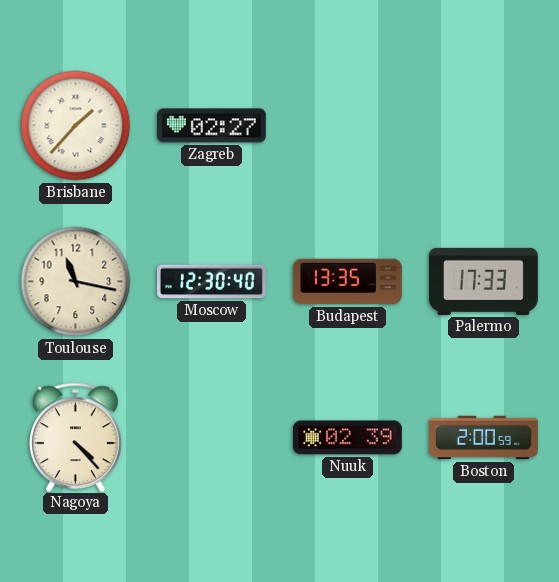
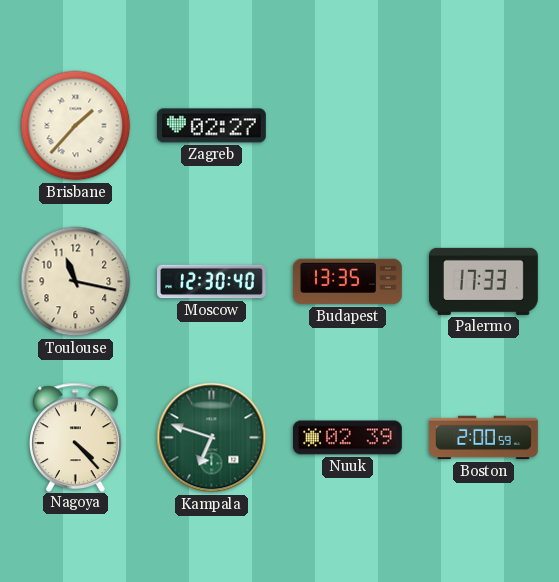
Kampala: none -> 6:48
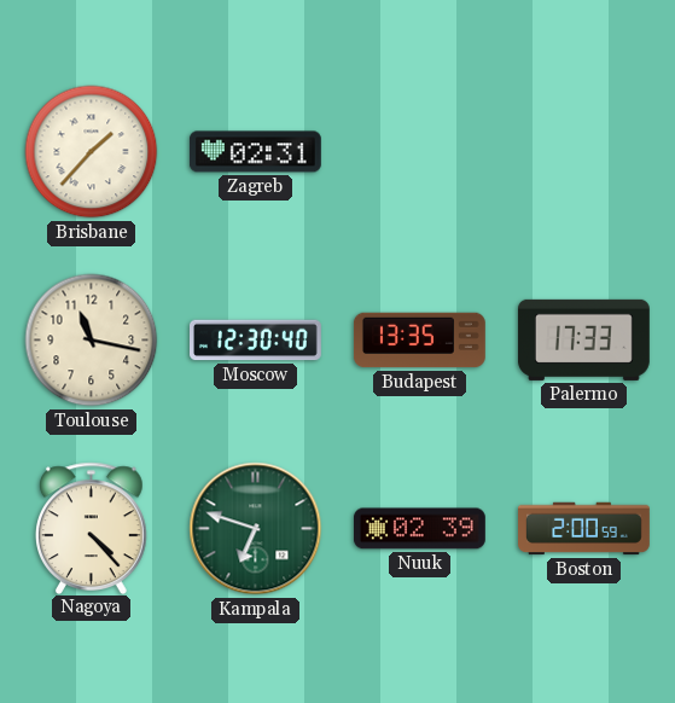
Zagreb: 02:27 -> 02:31
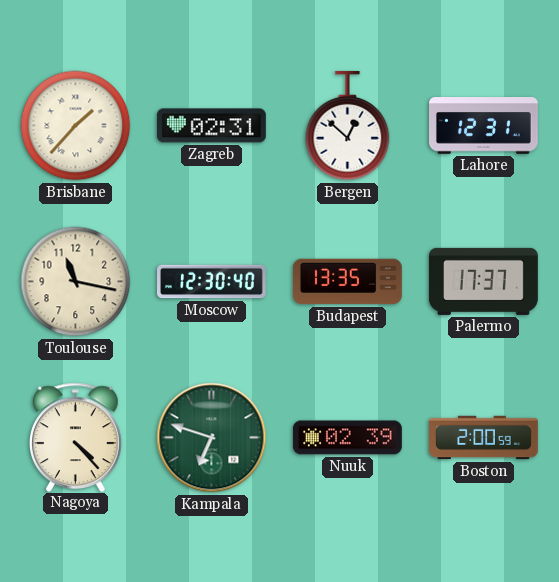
Bergen: none -> 12:52
Lahore: none -> 12:31
Palermo: 17:33 -> 17:37
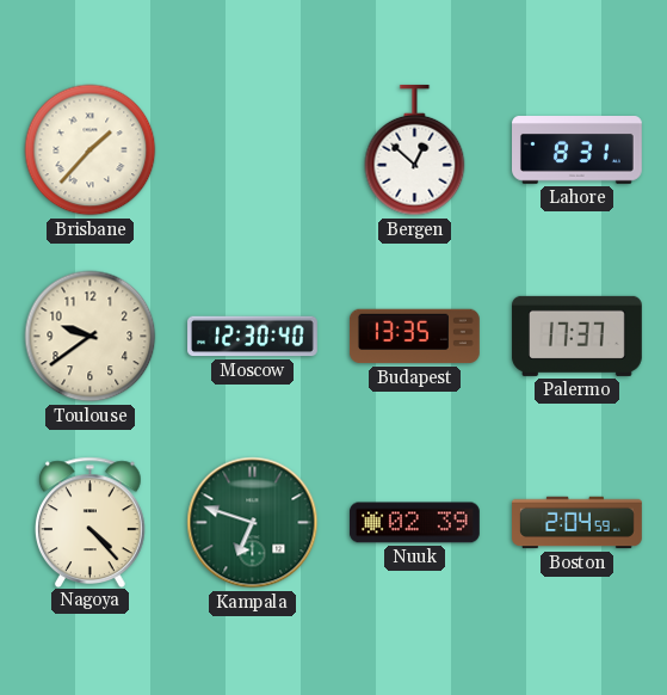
Zagreb: 02:31 -> none
Lahore: 12:31 -> 8:31
Toulouse: 11:17 -> 9:39
Boston: 2:00 -> 2:04
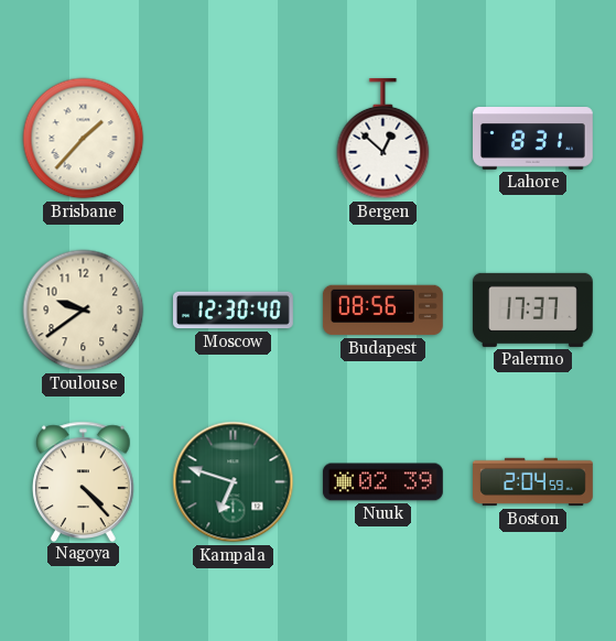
Budapest: 13:35 -> 08:56
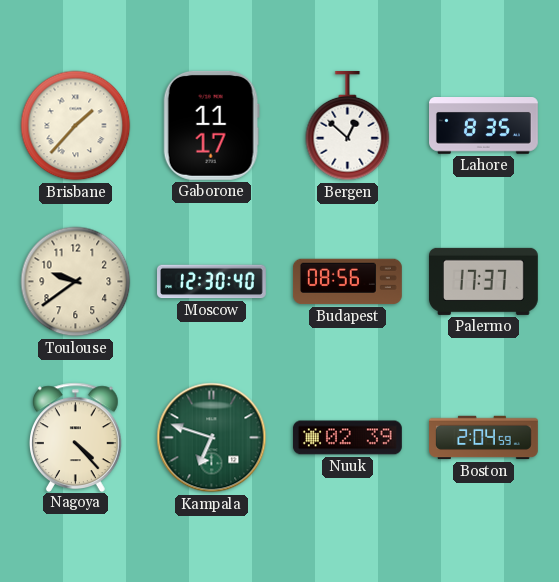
Gaborone: none -> 11:17
Lahore: 8:31 -> 8:35
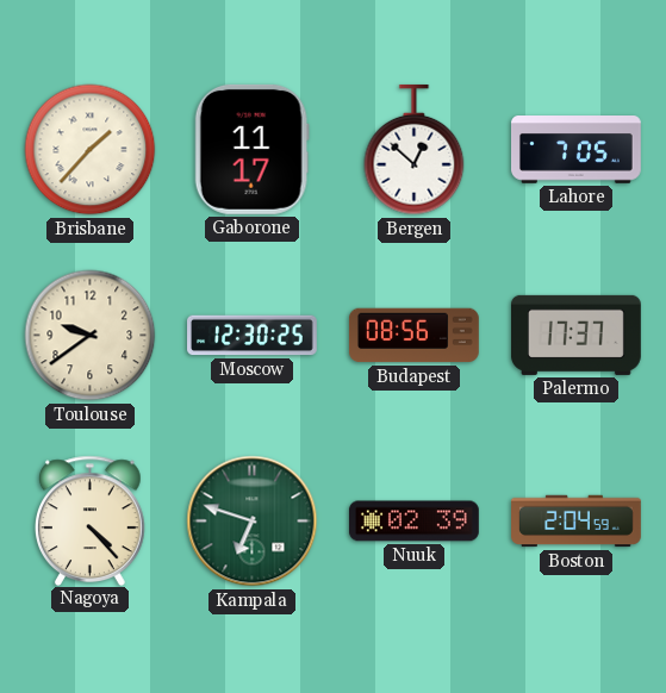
Lahore: 8:35 -> 7:05
Moscow: 12:30:40 -> 12:30:25
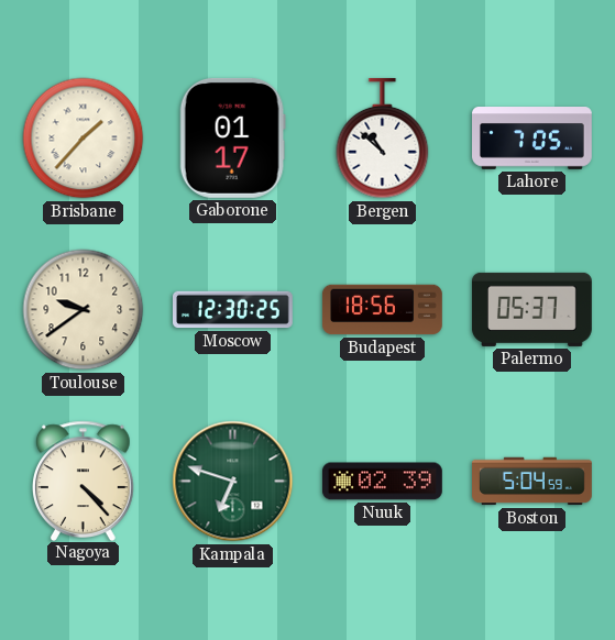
Gaborone: 11:17 -> 01:17
Bergen: 12:52 -> 10:52
Budapest: 08:56 -> 18:56
Palermo: 17:37 -> 05:37
Boston: 2:04 -> 5:04
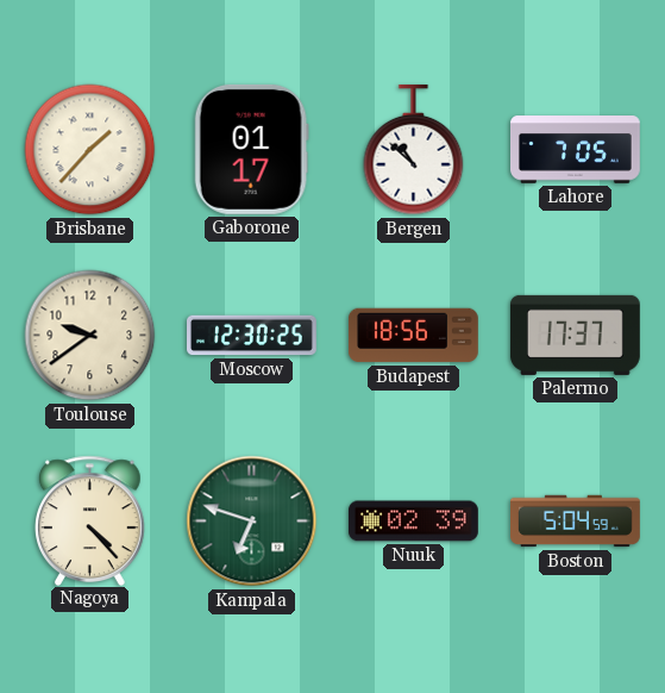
Palermo: 05:37 -> 17:37
